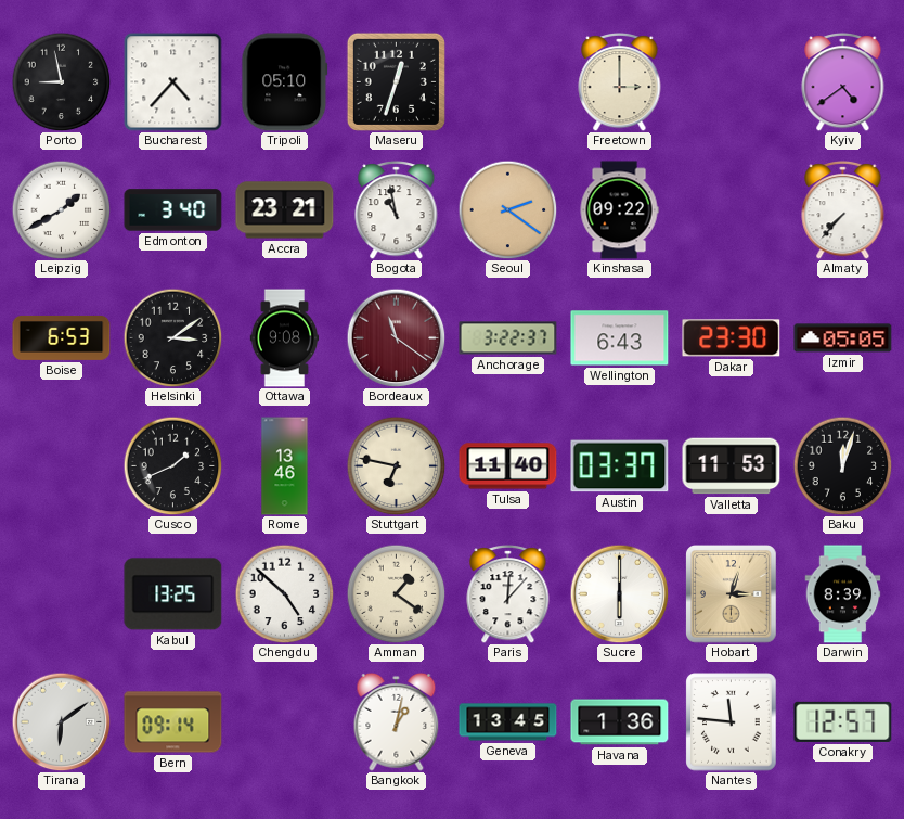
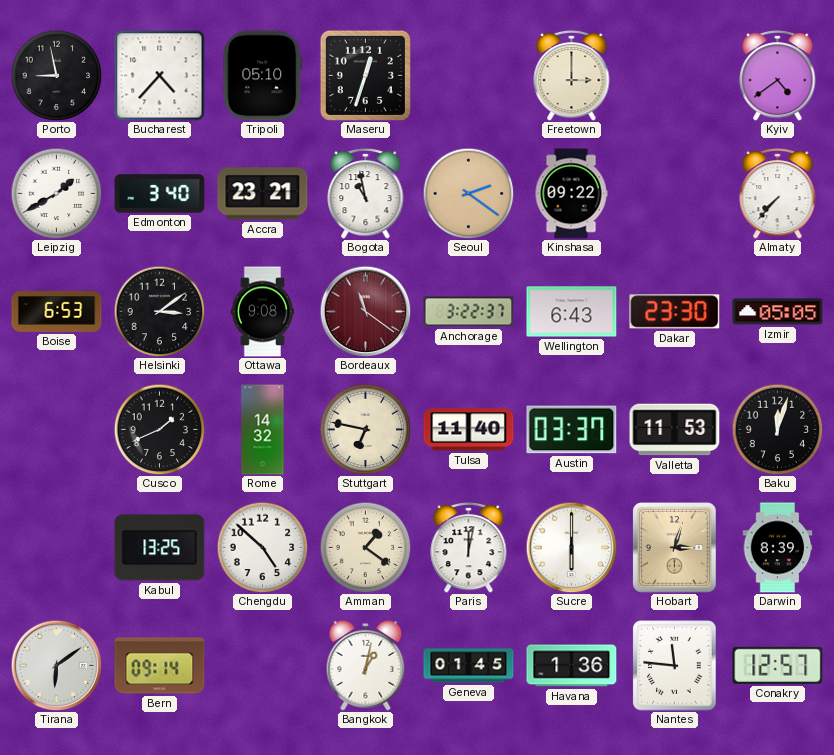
Rome: 13:46 -> 14:32
Paris: 12:07 -> 12:02
Geneva: 13:45 -> 01:45
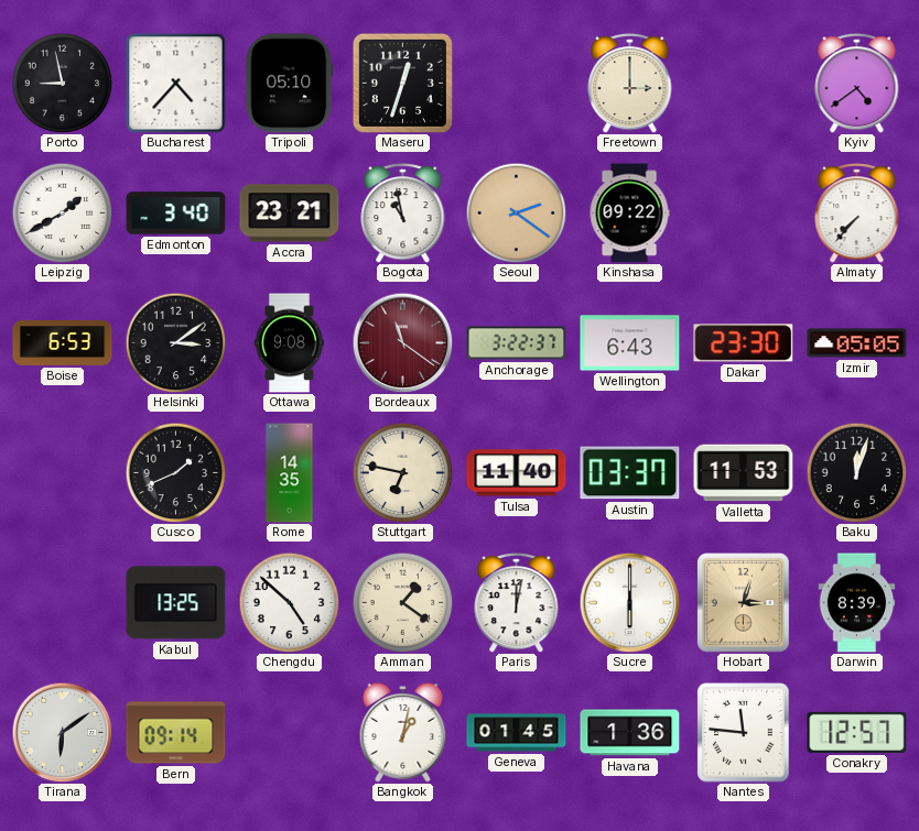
Rome: 14:32 -> 14:35
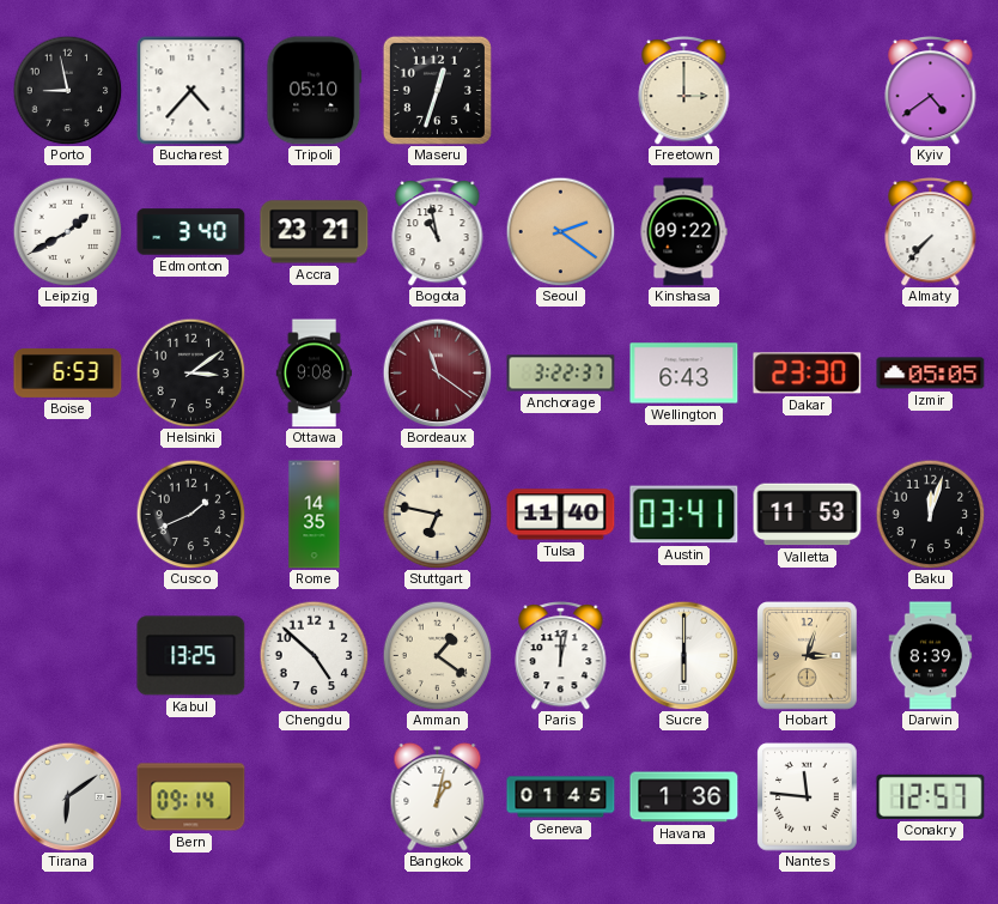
Austin: 03:37 -> 03:41
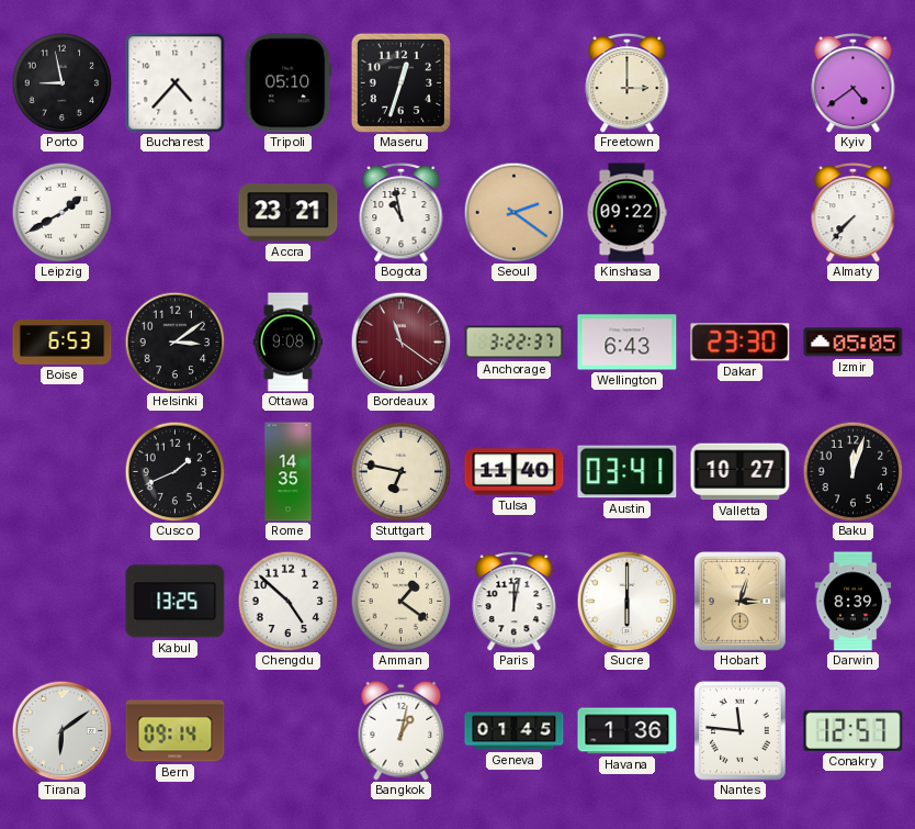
Edmonton: 3:40 -> none
Valletta: 11:53 -> 10:27
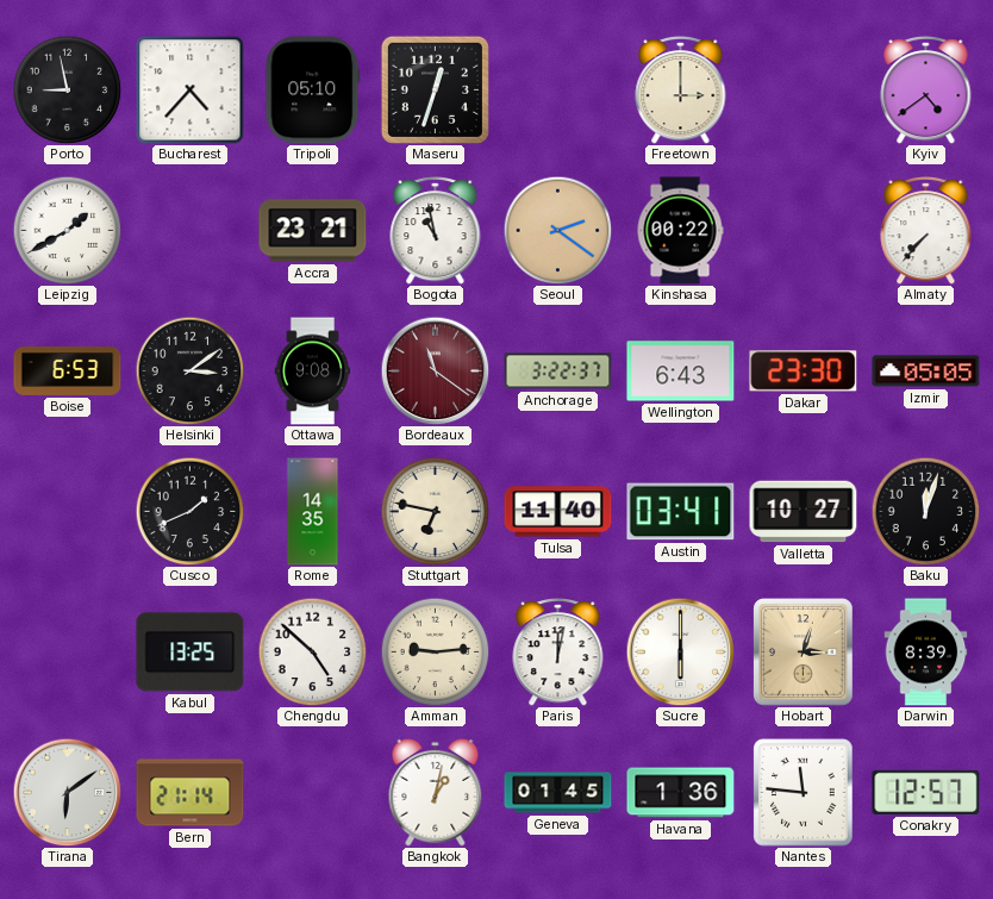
Kinshasa: 09:22 -> 00:22
Amman: 1:21 -> 9:14
Bern: 09:14 -> 21:14
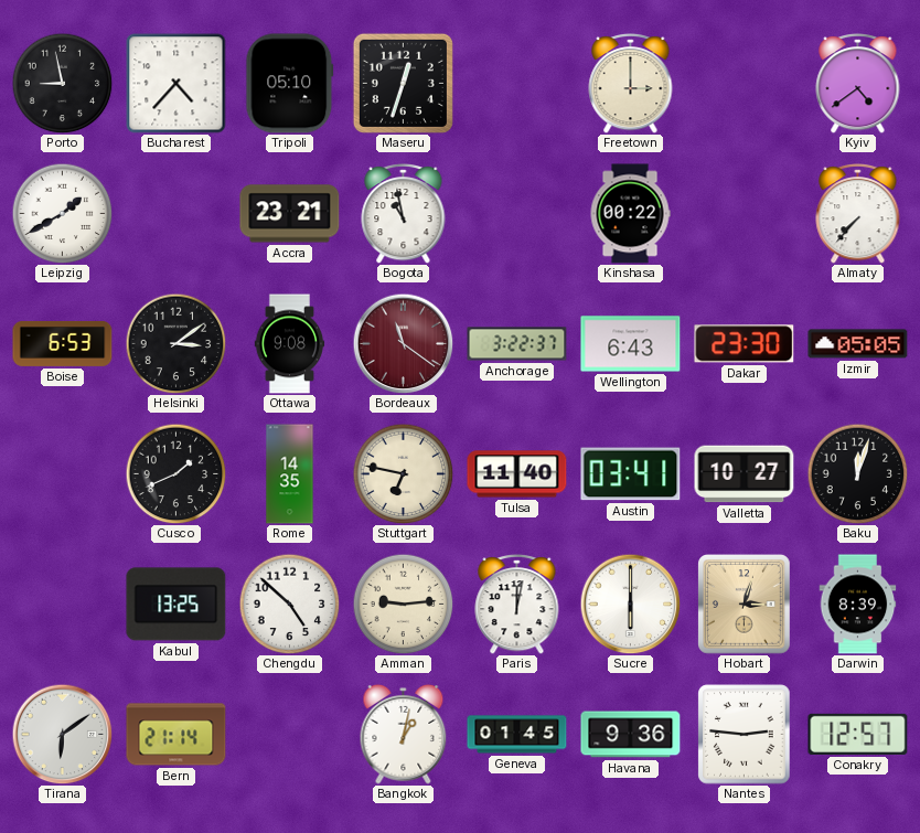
Seoul: 2:21 -> none
Havana: 1:36 -> 9:36
Nantes: 11:46 -> 2:46
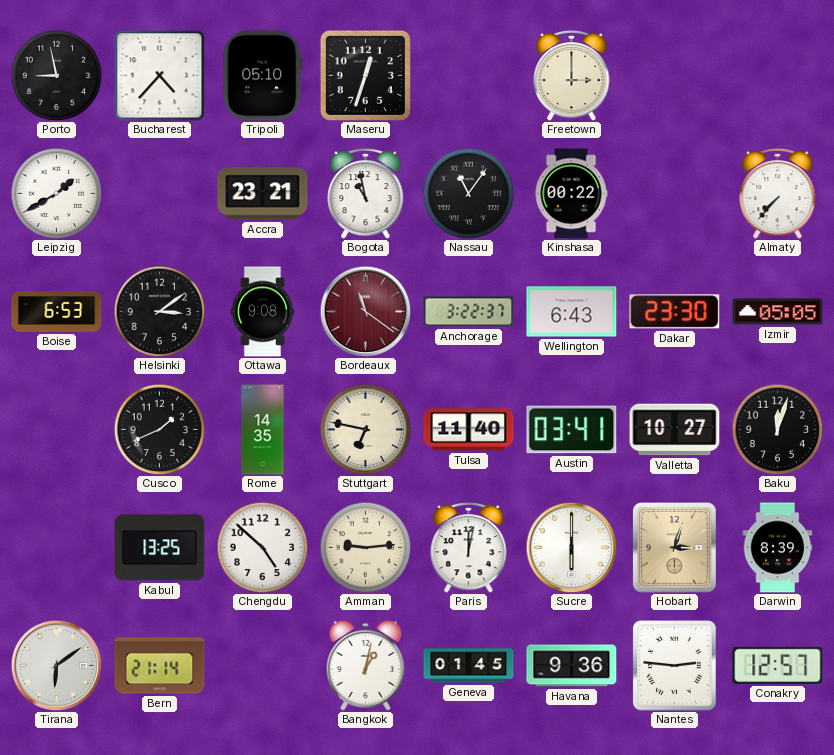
Kyiv: 4:39 -> none
Nassau: none -> 11:06
